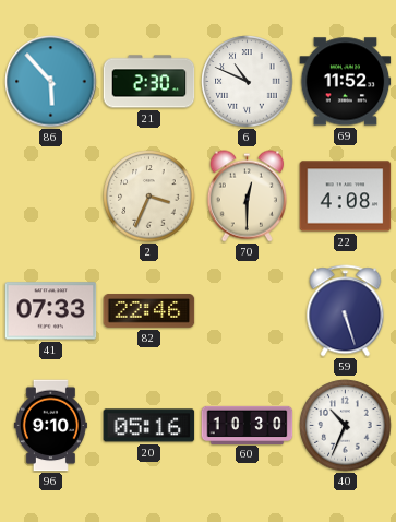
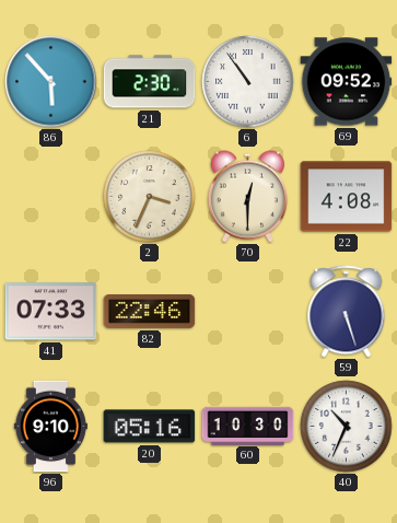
6: 10:49 -> 10:54
69: 11:52 -> 09:52
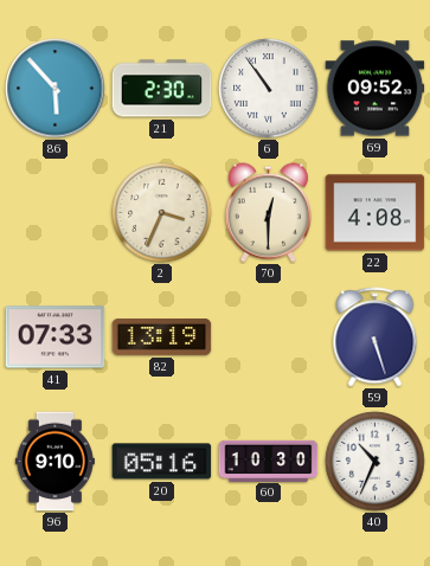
82: 22:46 -> 13:19
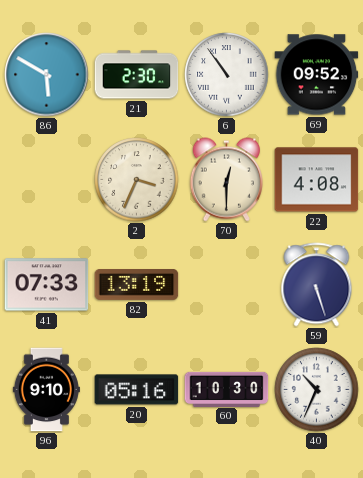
86: 5:53 -> 5:50
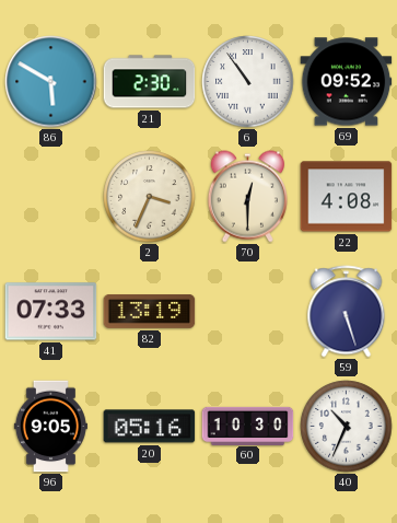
96: 9:10 -> 9:05
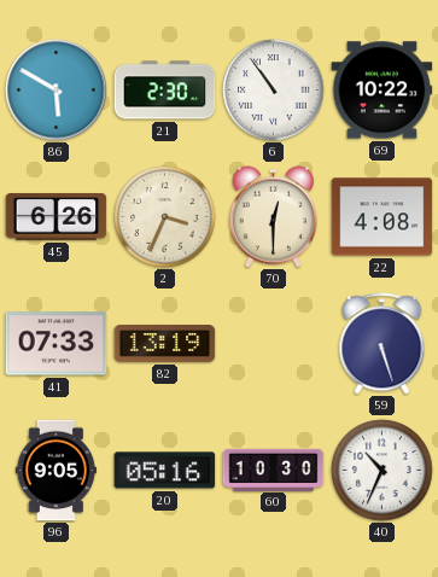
69: 09:52 -> 10:22
45: none -> 6:26
